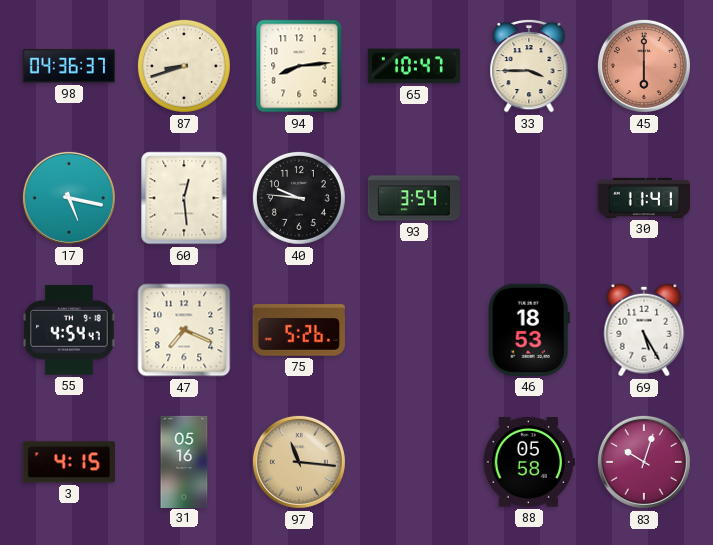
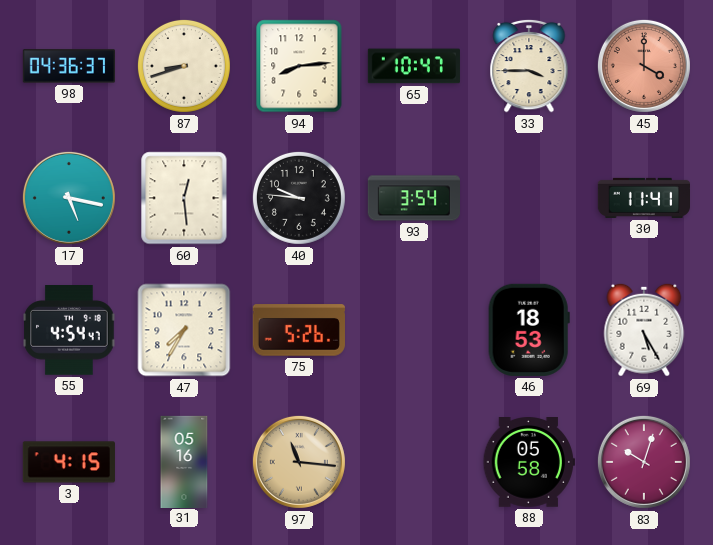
45: 6:00 -> 4:00
47: 7:19 -> 7:35
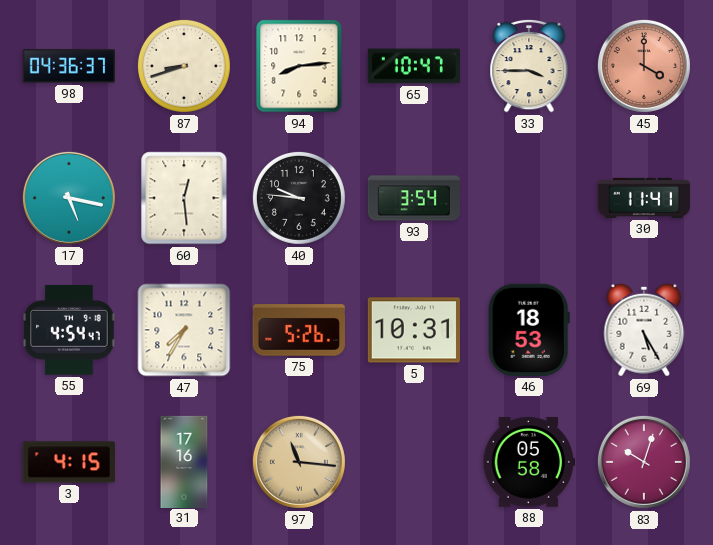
5: none -> 10:31
31: 05:16 -> 17:16
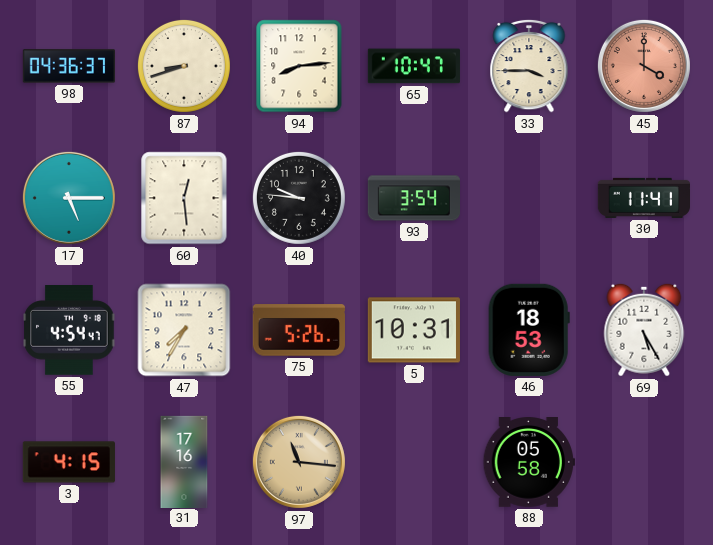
17: 5:17 -> 5:15
83: 10:03 -> none
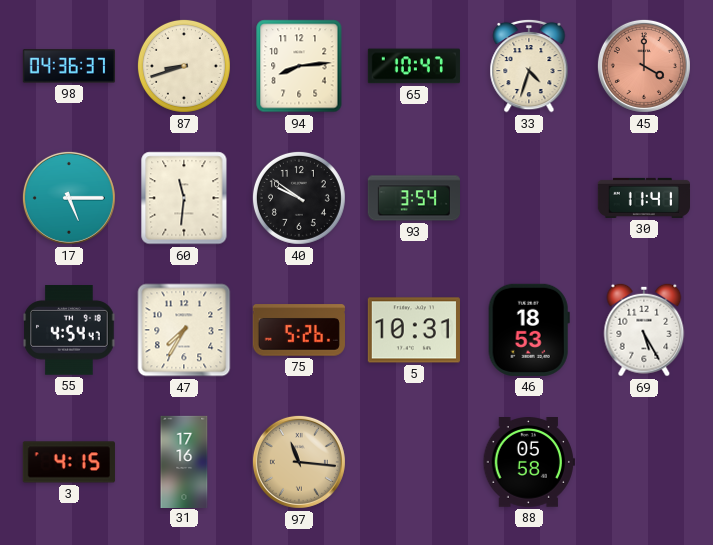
33: 3:45 -> 4:33
60: 12:29 -> 11:31
40: 9:46 -> 9:51
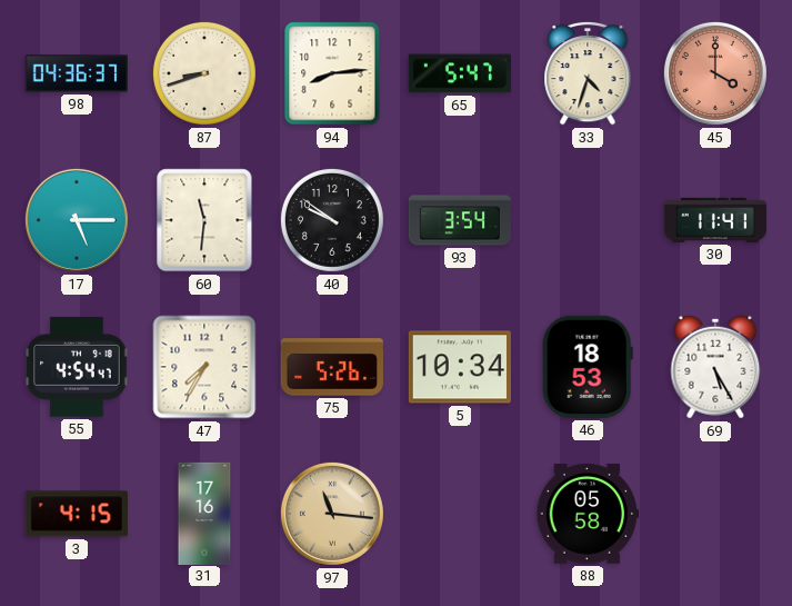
65: 10:47 -> 5:47
5: 10:31 -> 10:34
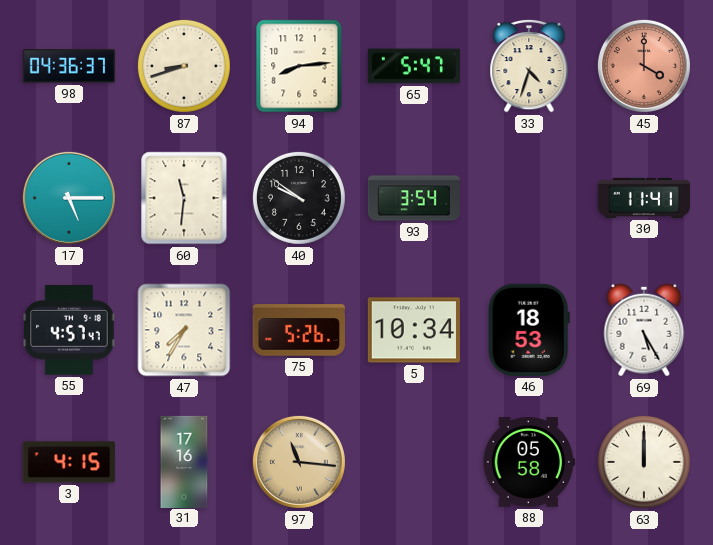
55: 4:54 -> 4:57
63: none -> 12:00
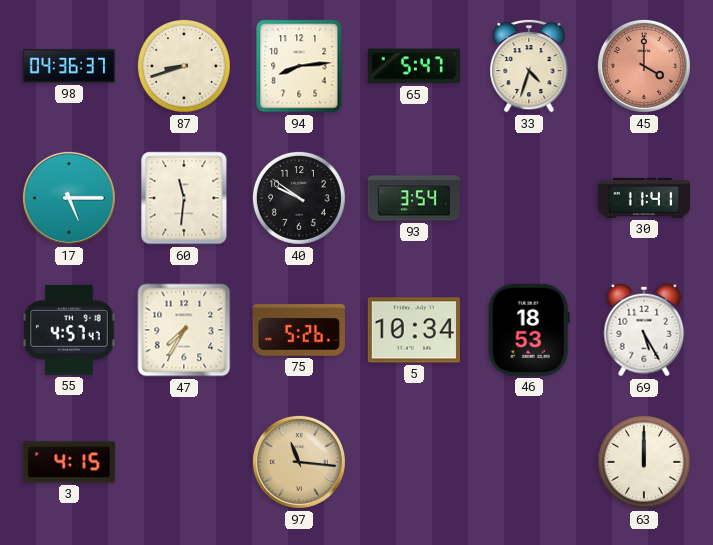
31: 17:16 -> none
88: 05:58 -> none
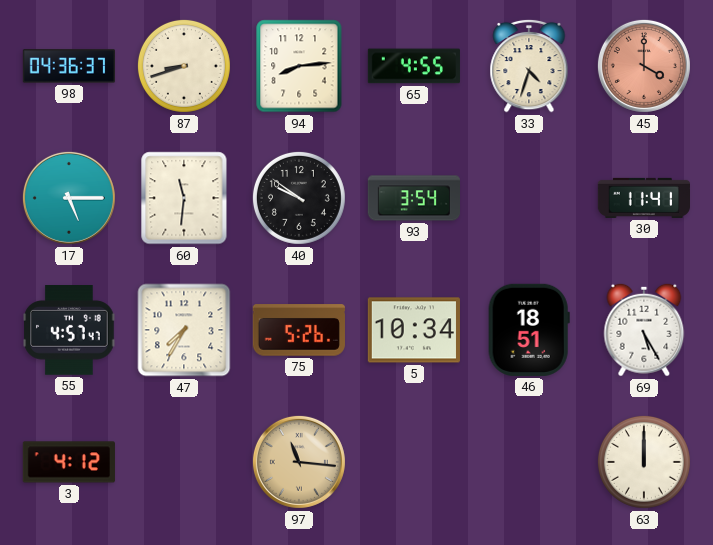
65: 5:47 -> 4:55
46: 18:53 -> 18:51
3: 4:15 -> 4:12
